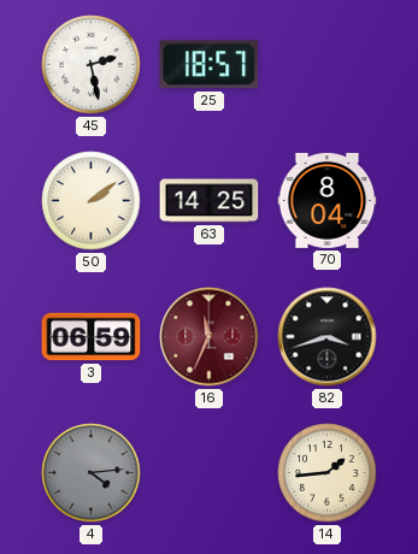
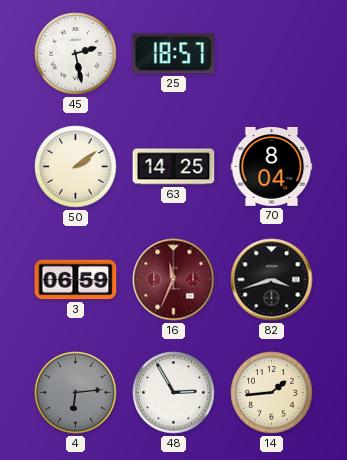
4: 4:14 -> 6:14
48: none -> 2:55
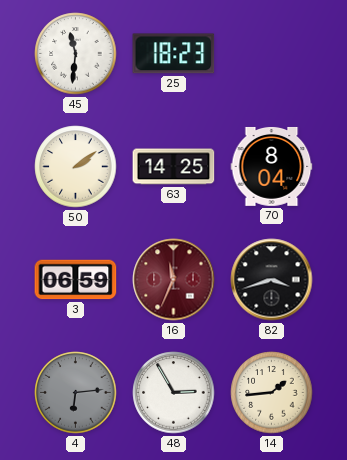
45: 2:28 -> 11:31
25: 18:57 -> 18:23
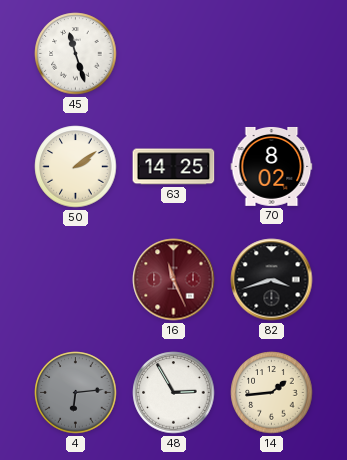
45: 11:31 -> 11:27
25: 18:23 -> none
70: 8:04 -> 8:02
3: 06:59 -> none
16: 11:34 -> 11:26
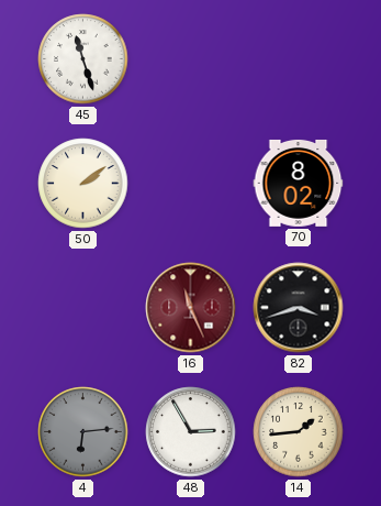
63: 14:25 -> none
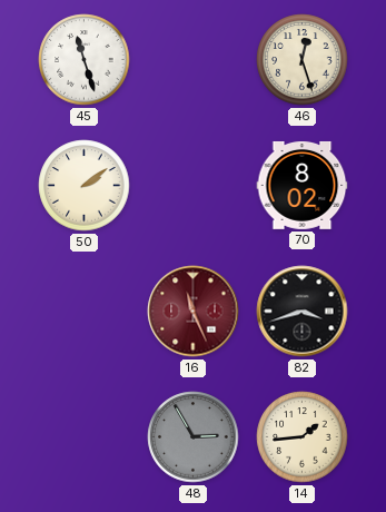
46: none -> 12:27
4: 6:14 -> none
48 dial: white -> grey
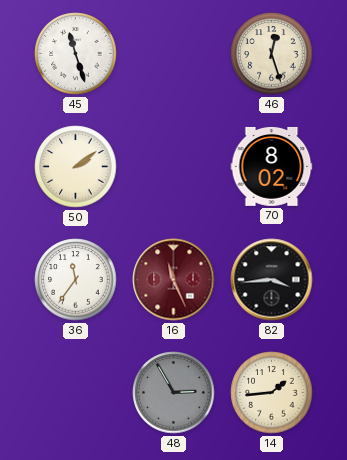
36: none -> 11:36
82: 3:42 -> 3:44
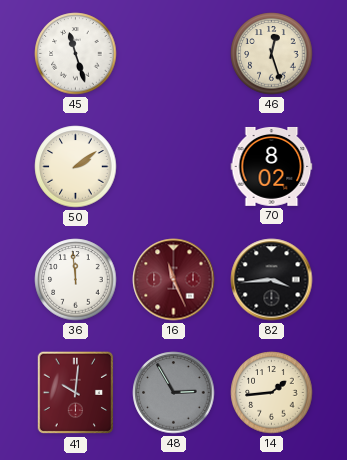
36: 11:36 -> 11:59
41: none -> 10:01
